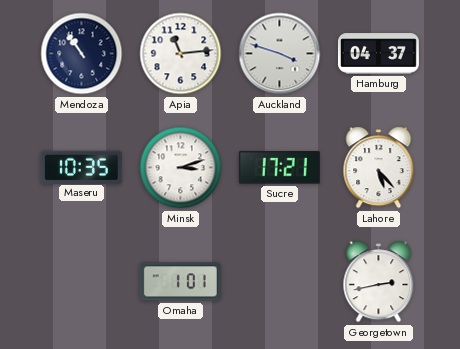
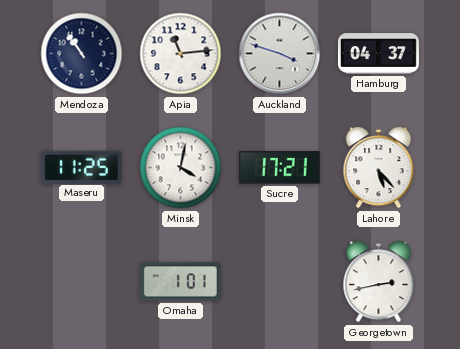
Maseru: 10:35 -> 11:25
Minsk: 3:12 -> 4:02
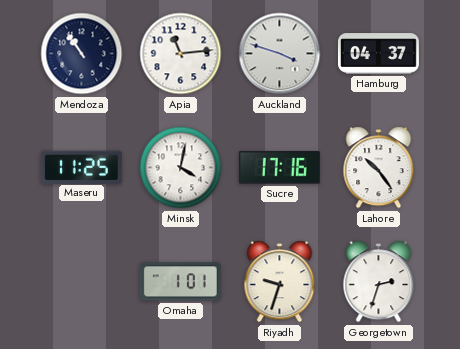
Sucre: 17:21 -> 17:16
Lahore: 5:23 -> 10:24
Riyadh: none -> 9:33
Georgetown: 2:43 -> 2:33
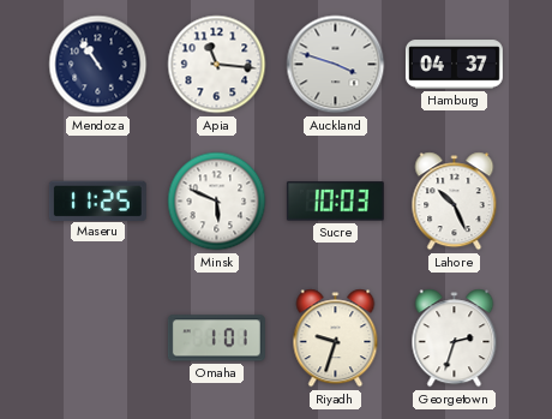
Apia: 11:14 -> 11:16
Minsk: 4:02 -> 5:49
Sucre: 17:16 -> 10:03
Lahore: 10:24 -> 10:26
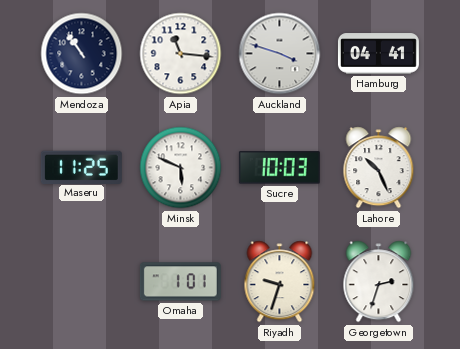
Hamburg: 04:37 -> 04:41
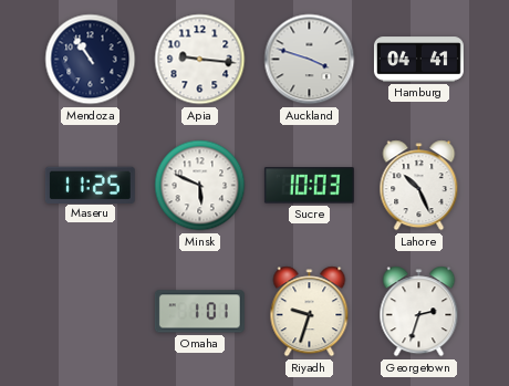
Apia: 11:16 -> 9:16
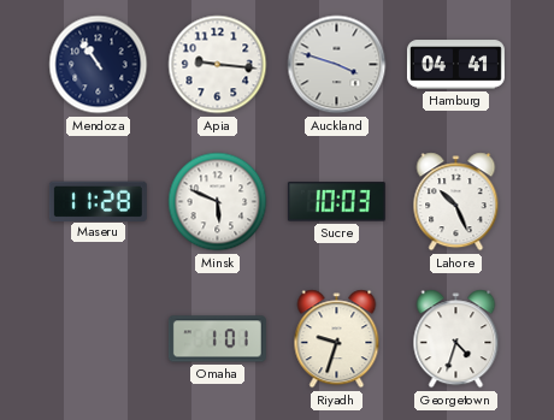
Maseru: 11:25 -> 11:28
Georgetown: 2:33 -> 4:33
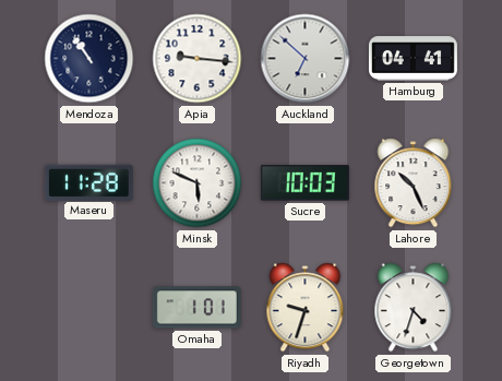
Auckland: 3:48 -> 6:52
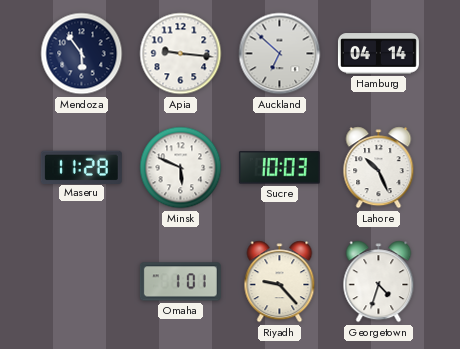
Mendoza: 10:54 -> 5:54
Hamburg: 04:41 -> 04:14
Riyadh: 9:33 -> 9:23
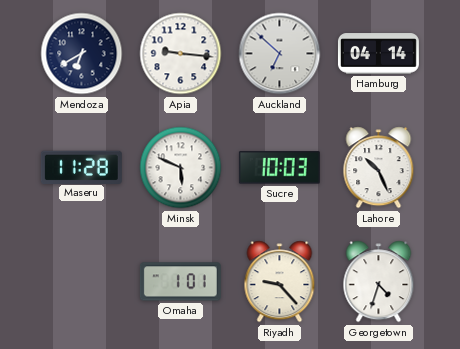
Mendoza: 5:54 -> 6:40
